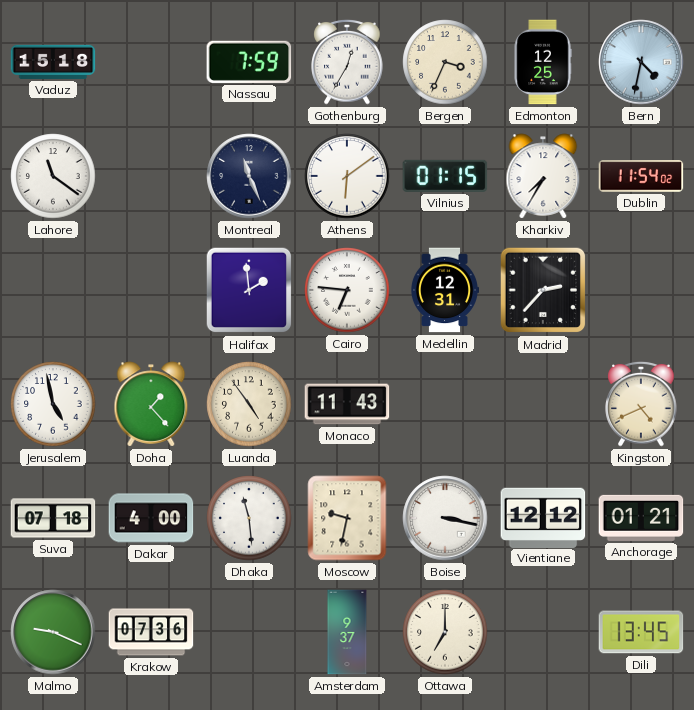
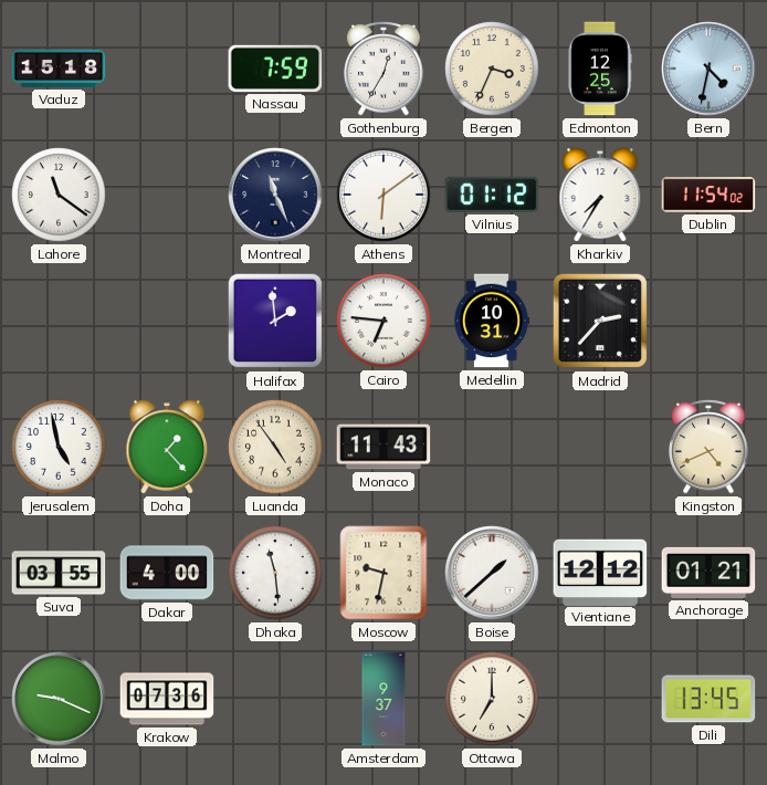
Vilnius: 01:15 -> 01:12
Medellin: 12:31 -> 10:31
Suva: 07:18 -> 03:55
Boise: 3:17 -> 1:38
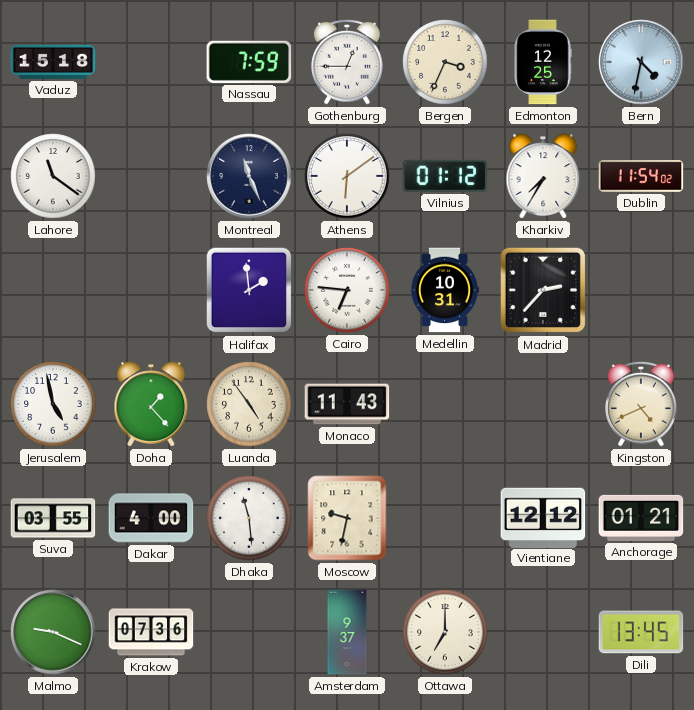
Gothenburg: 12:35 -> 12:45
Boise: 1:38 -> none
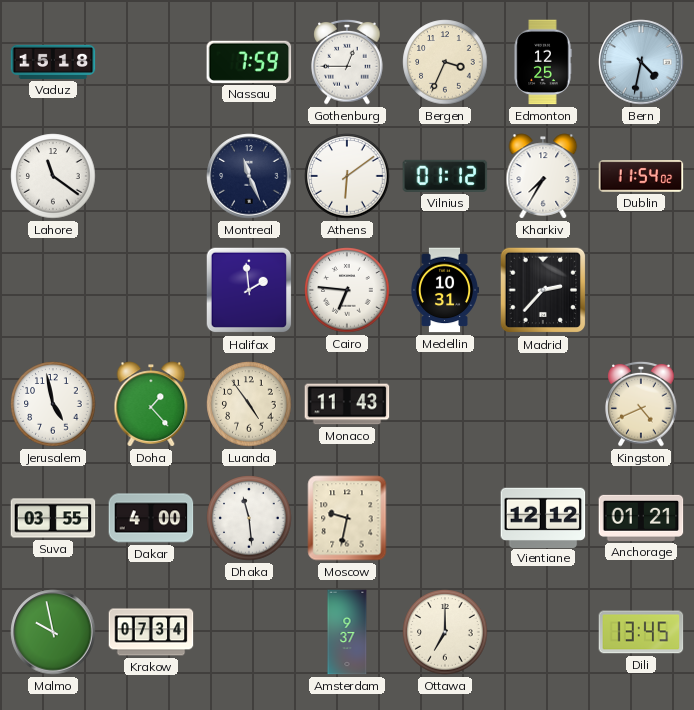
Malmo: 9:19 -> 9:58
Krakow: 07:36 -> 07:34
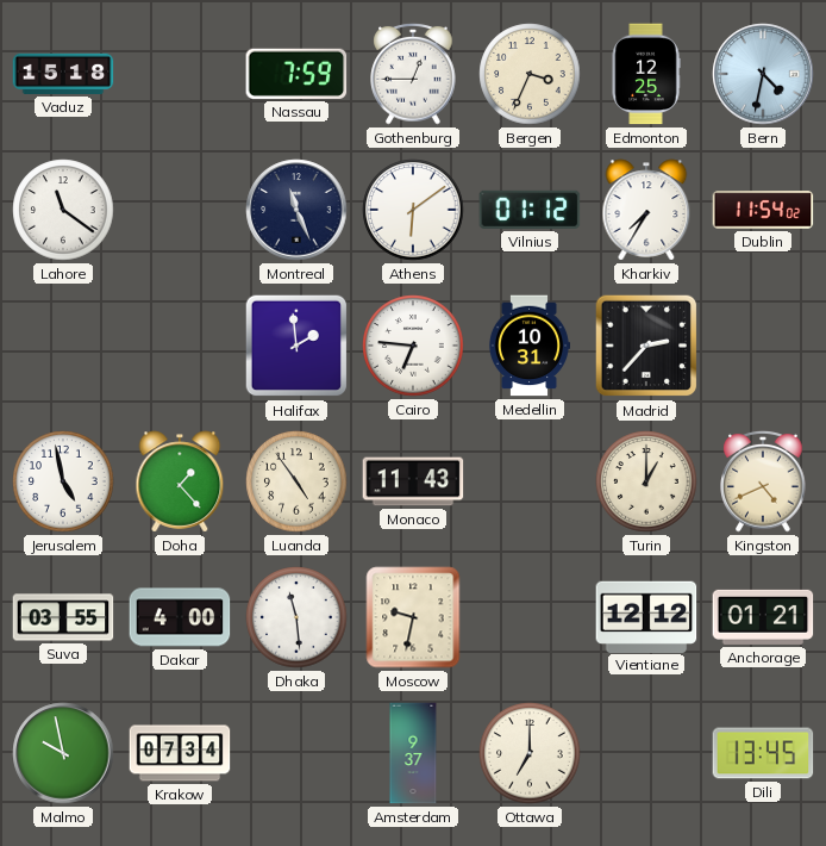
Turin: none -> 1:00
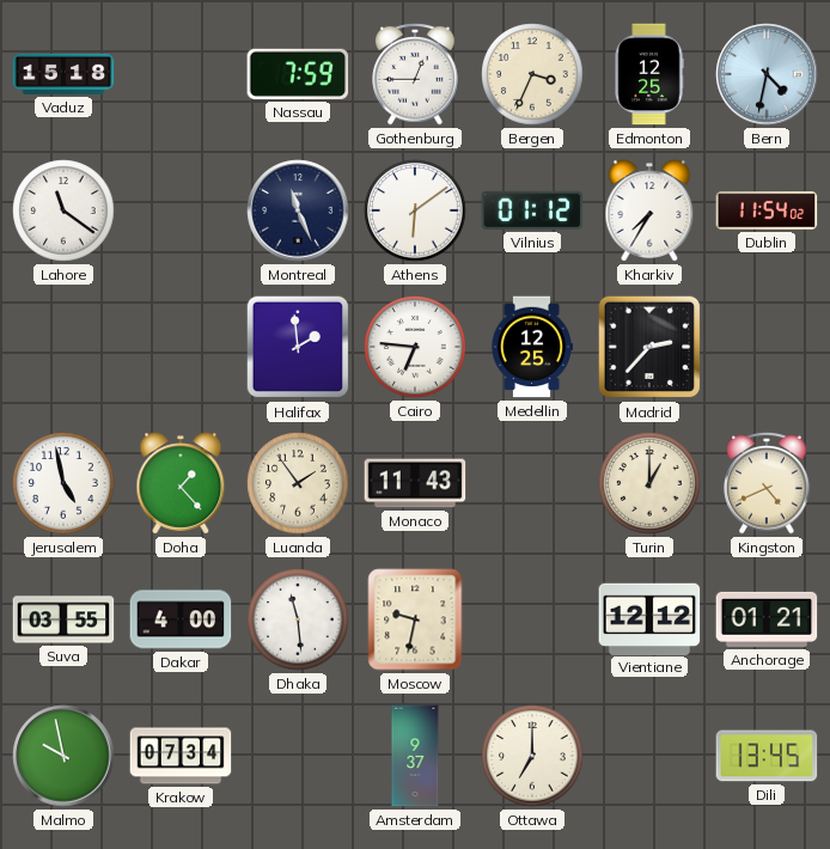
Medellin: 10:31 -> 12:25
Luanda: 4:54 -> 1:54
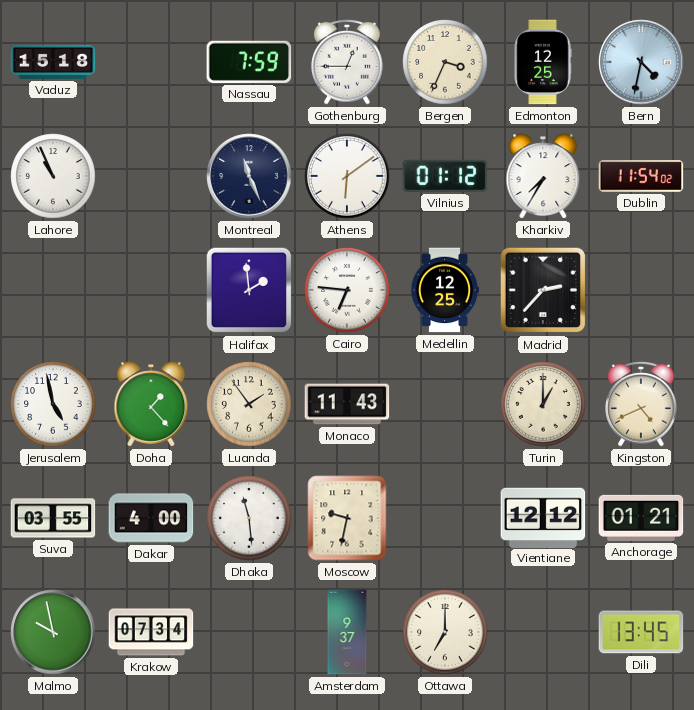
Lahore: 11:21 -> 10:56
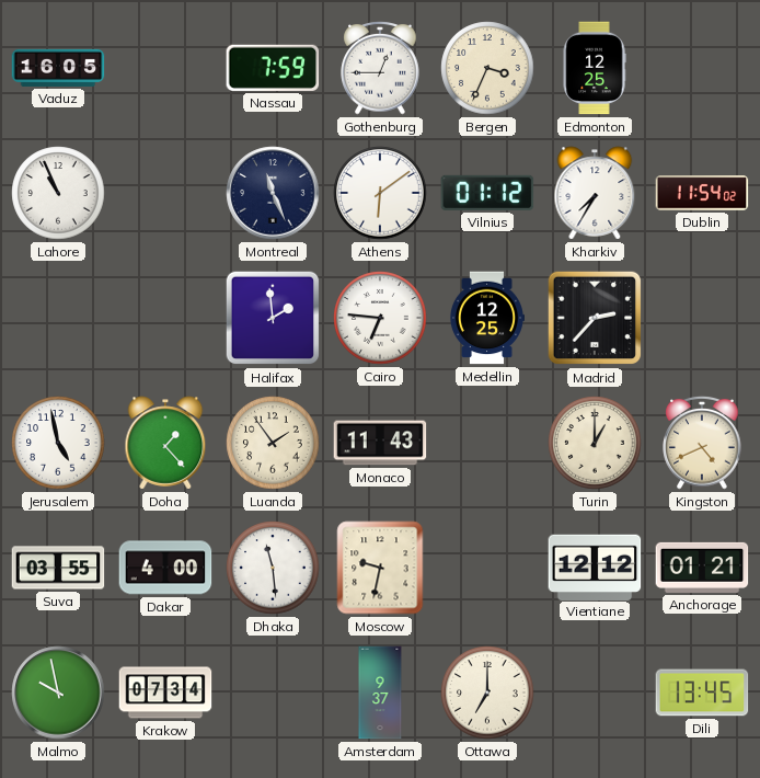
Vaduz: 15:18 -> 16:05
Bern: 4:32 -> none
